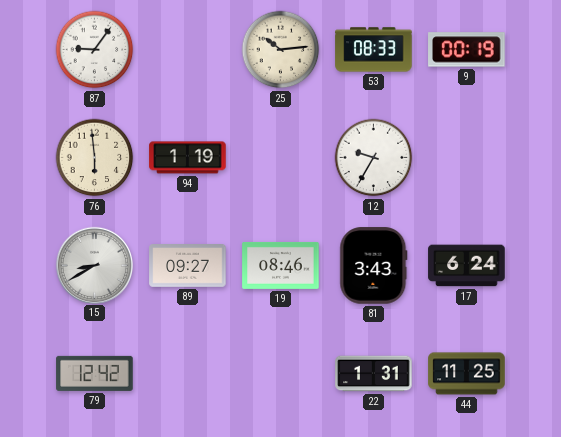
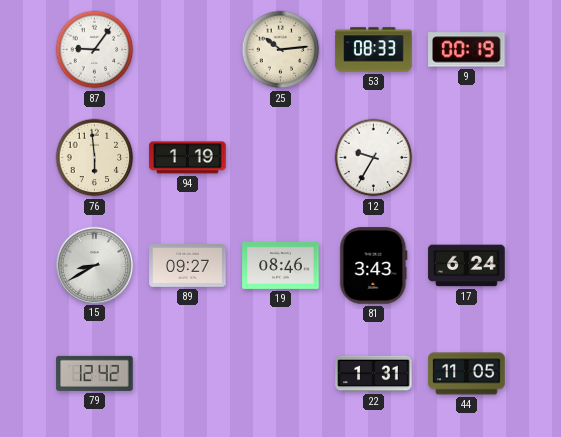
44: 11:25 -> 11:05
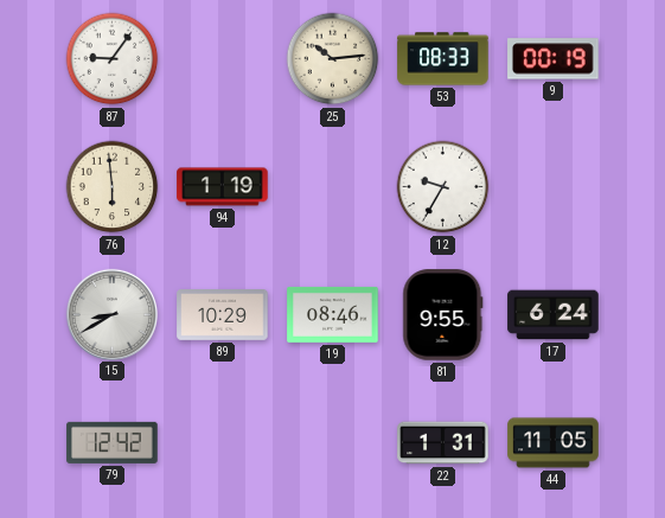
89: 09:27 -> 10:29
81: 3:43 -> 9:55
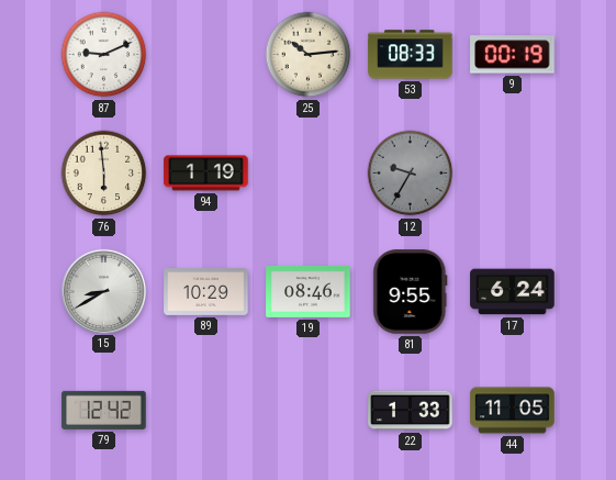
87: 9:06 -> 9:11
12 dial: white -> grey
22: 1:31 -> 1:33
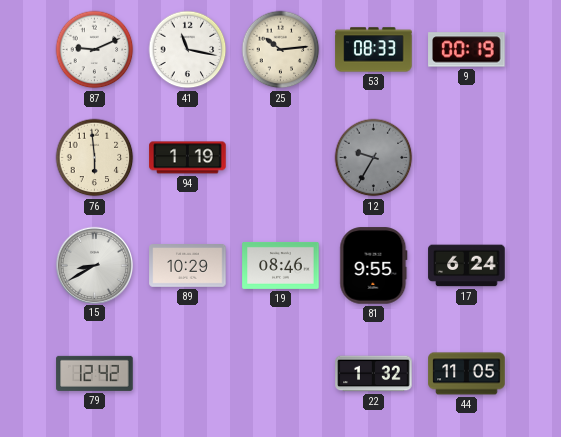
41: none -> 11:17
22: 1:33 -> 1:32
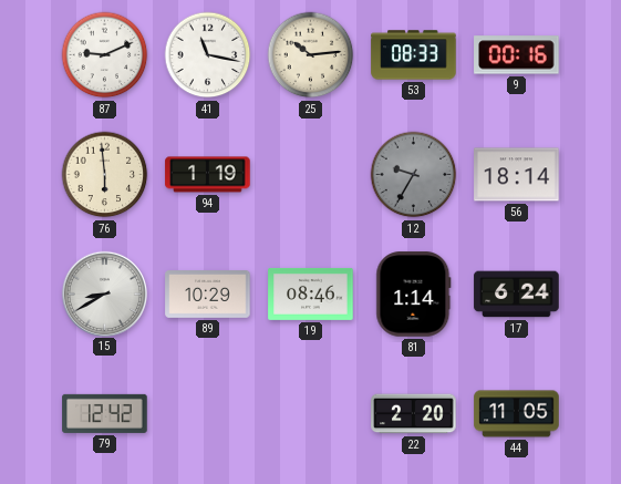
9: 00:19 -> 00:16
56: none -> 18:14
81: 9:55 -> 1:14
22: 1:32 -> 2:20
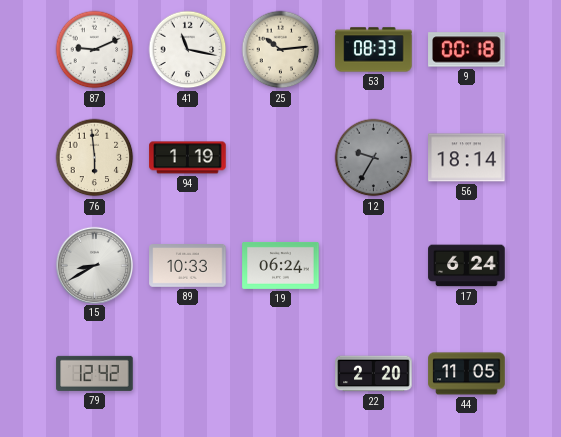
9: 00:16 -> 00:18
89: 10:29 -> 10:33
19: 08:46 -> 06:24
81: 1:14 -> none
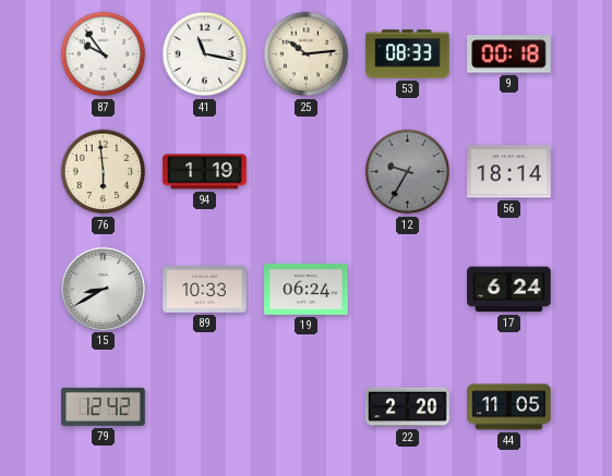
87: 9:11 -> 9:54
